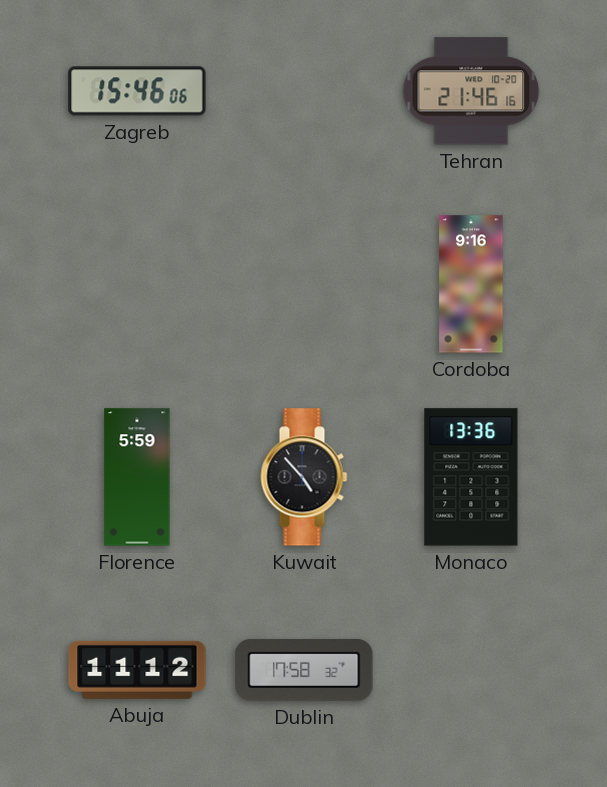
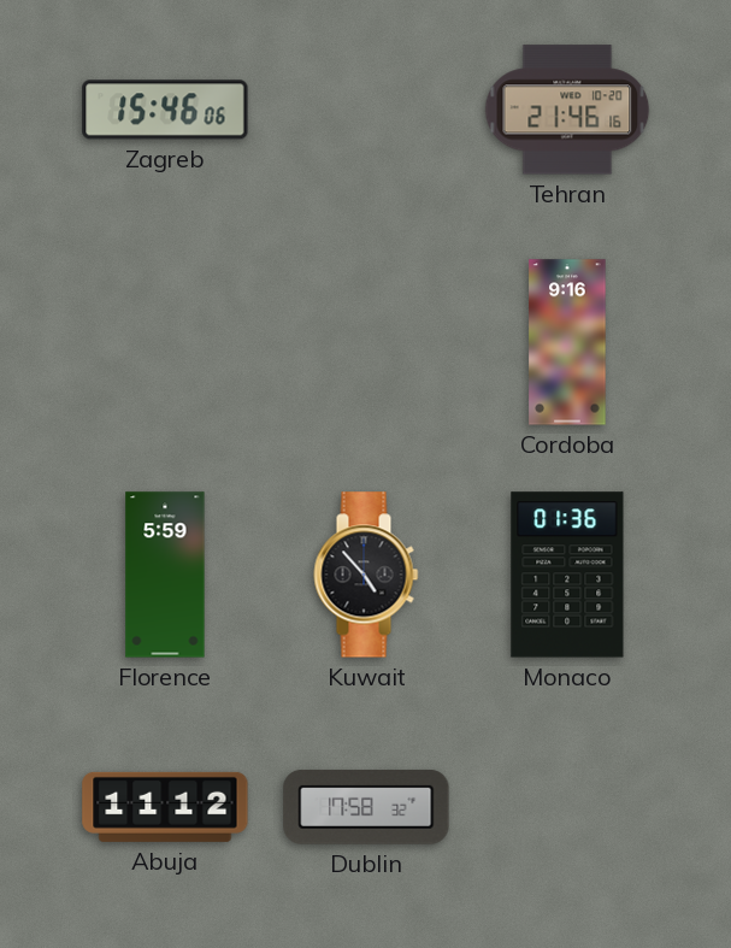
Monaco: 13:36 -> 01:36
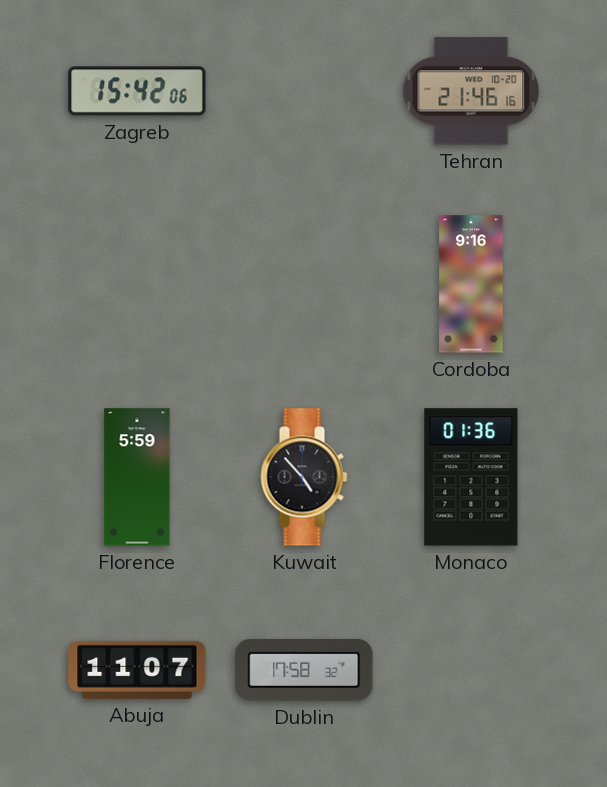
Zagreb: 15:46 -> 15:42
Abuja: 11:12 -> 11:07
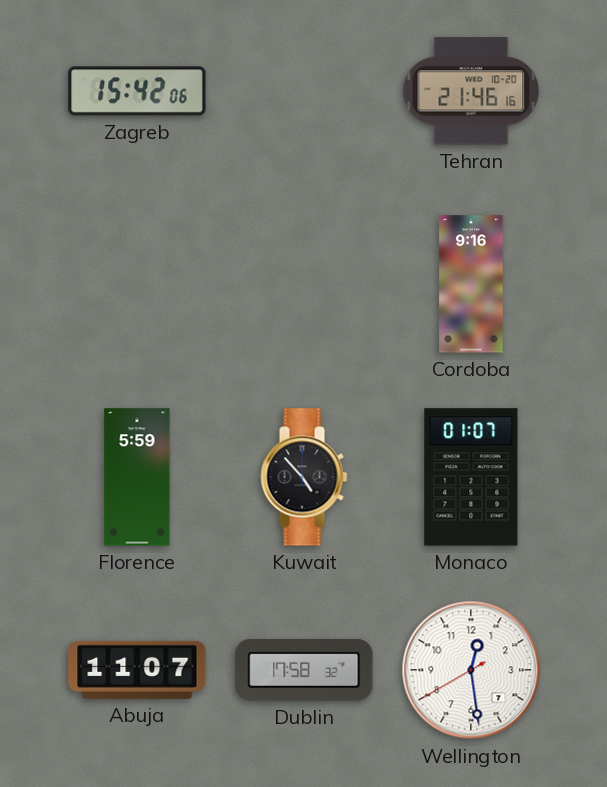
Monaco: 01:36 -> 01:07
Wellington: none -> 12:28
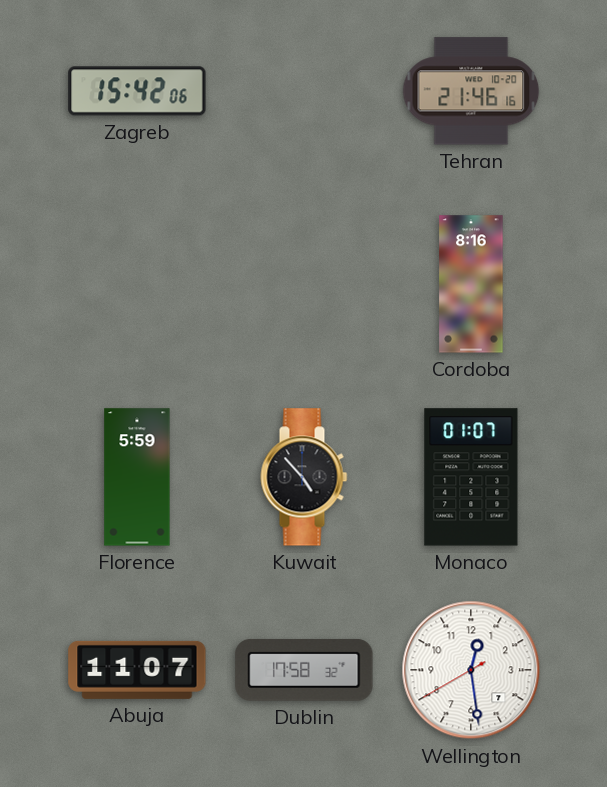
Cordoba: 9:16 -> 8:16
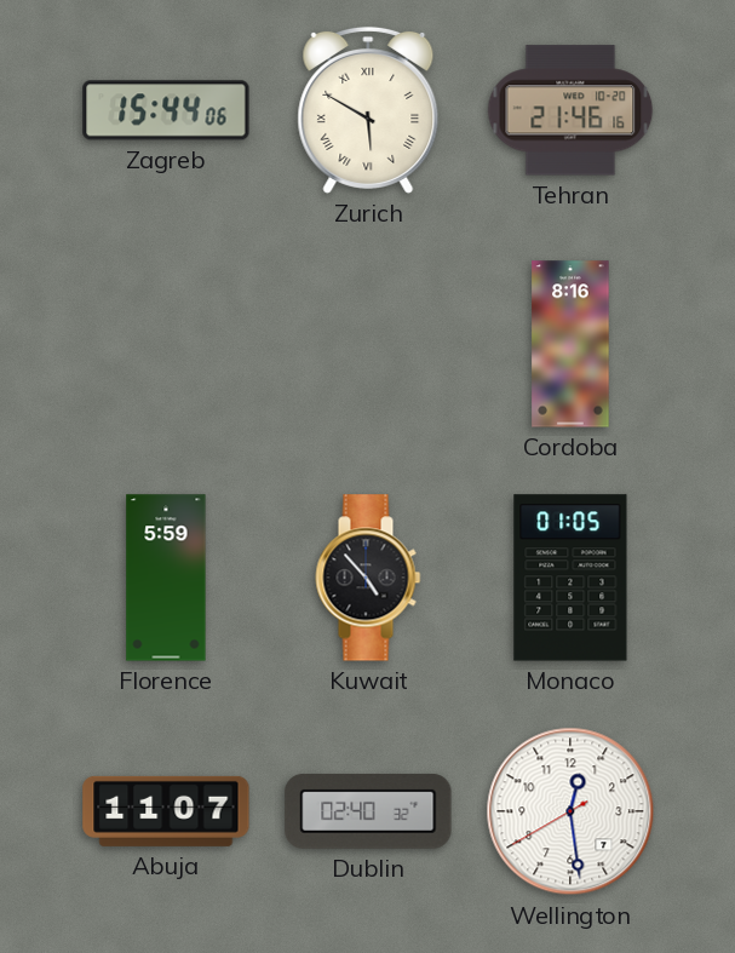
Zagreb: 15:42 -> 15:44
Zurich: none -> 5:50
Monaco: 01:07 -> 01:05
Dublin: 17:58 -> 02:40
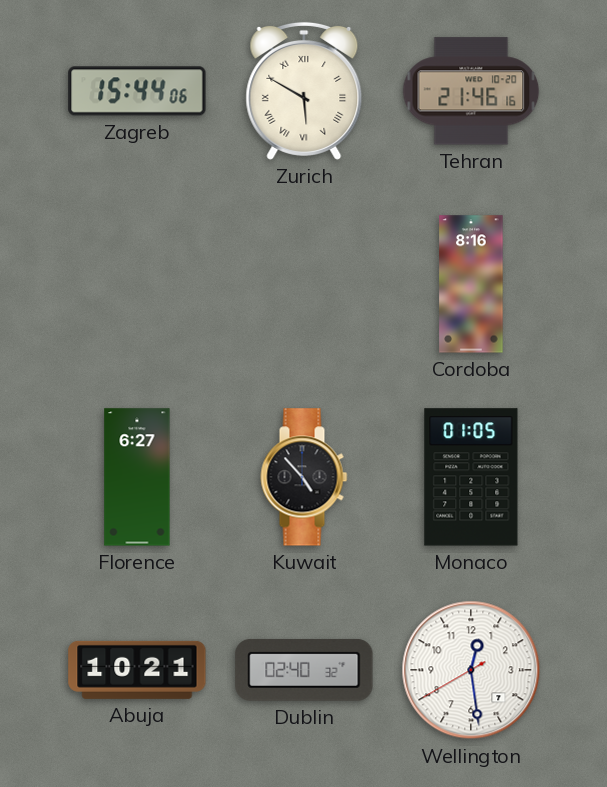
Florence: 5:59 -> 6:27
Abuja: 11:07 -> 10:21
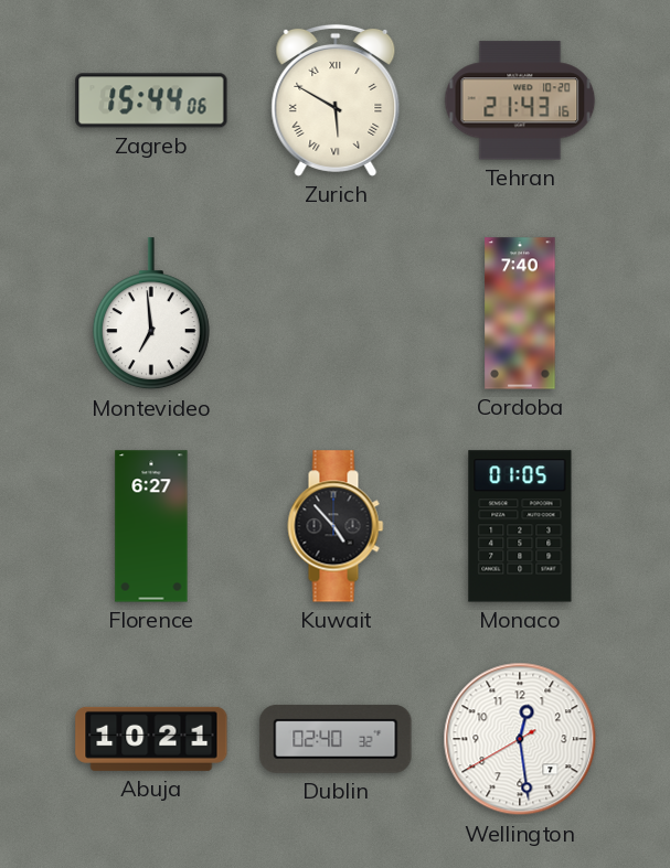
Tehran: 21:46 -> 21:43
Montevideo: none -> 6:59
Cordoba: 8:16 -> 7:40
